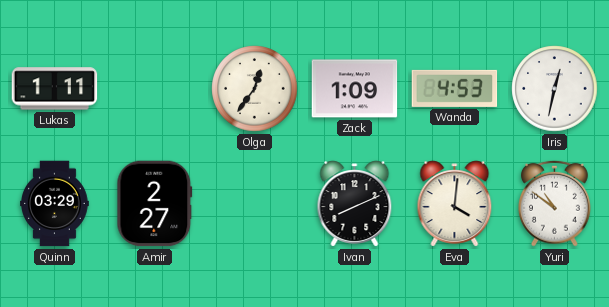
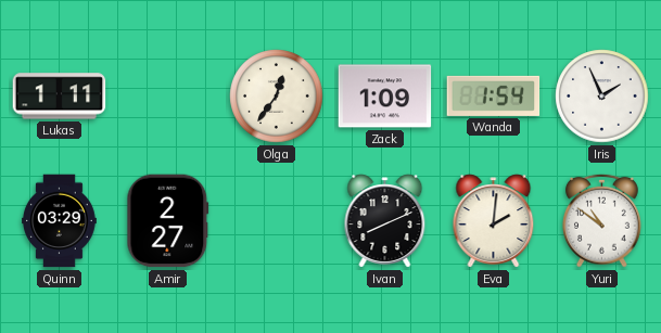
Wanda: 4:53 -> 1:54
Iris: 12:32 -> 1:56
Eva: 4:01 -> 2:01
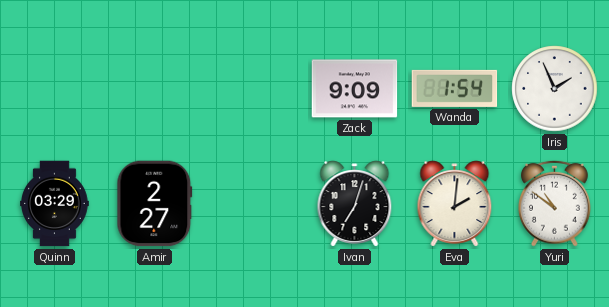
Lukas: 1:11 -> none
Olga: 12:36 -> none
Zack: 1:09 -> 9:09
Ivan: 8:11 -> 7:03
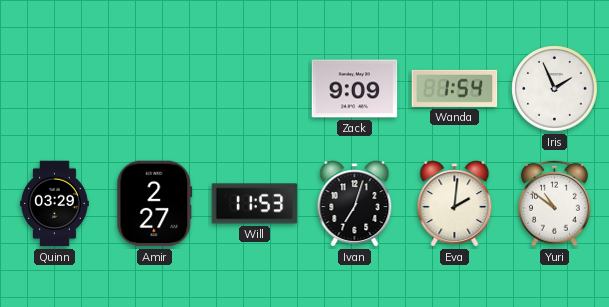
Will: none -> 11:53
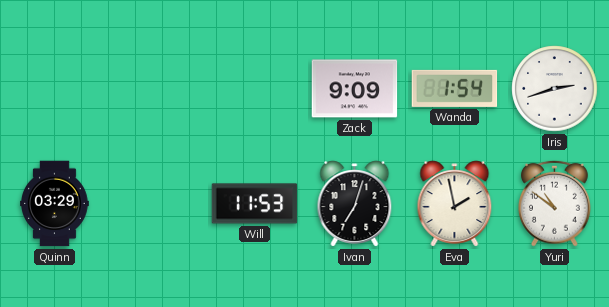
Iris: 1:56 -> 2:42
Amir: 2:27 -> none
Eva: 2:01 -> 1:58
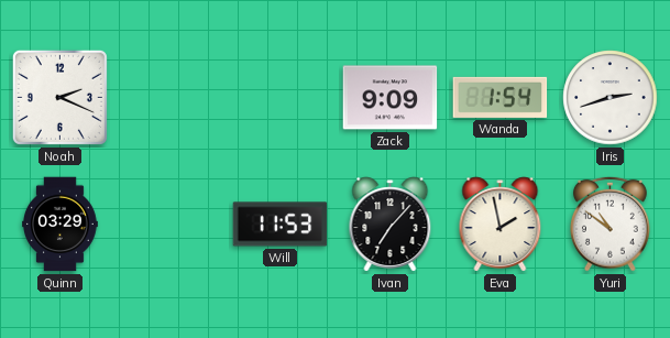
Noah: none -> 2:19
Ivan: 7:03 -> 7:07
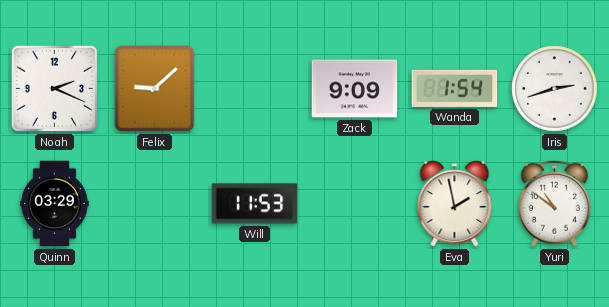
Felix: none -> 9:08
Ivan: 7:07 -> none
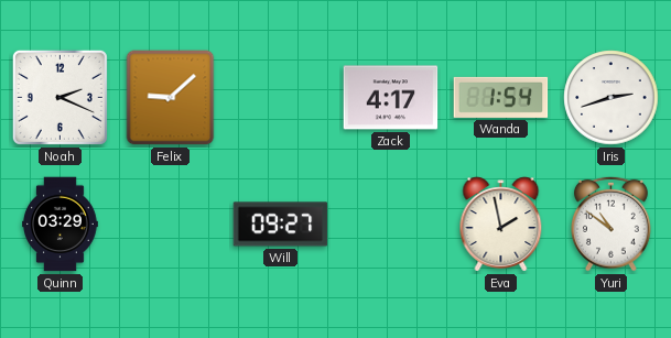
Zack: 9:09 -> 4:17
Will: 11:53 -> 09:27
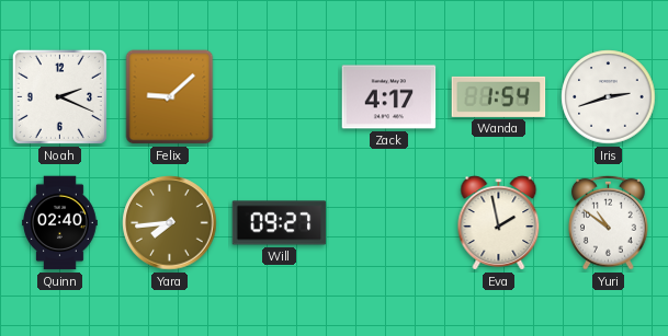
Quinn: 03:29 -> 02:40
Yara: none -> 7:44
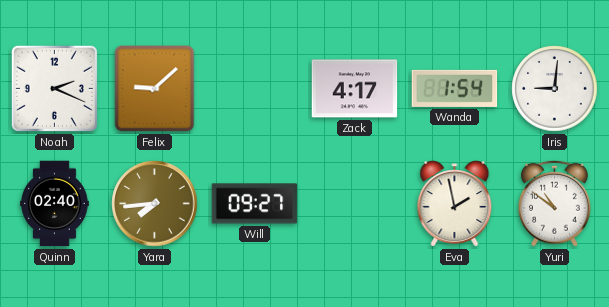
Iris: 2:42 -> 9:01
